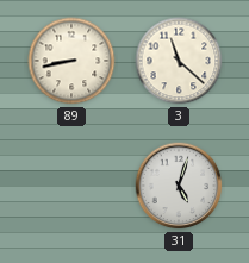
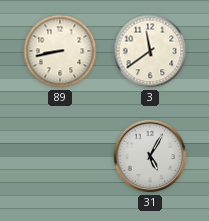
3: 11:22 -> 11:39
31: 5:03 -> 5:05
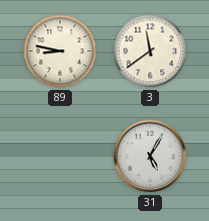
89: 8:43 -> 8:47
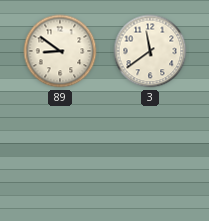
89: 8:47 -> 8:51
31: 5:05 -> none
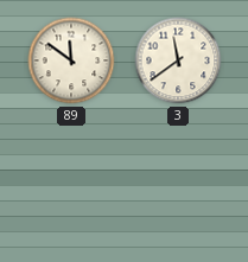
89: 8:51 -> 11:51
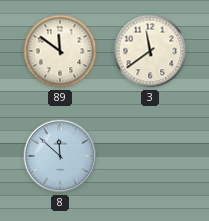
8: none -> 11:52
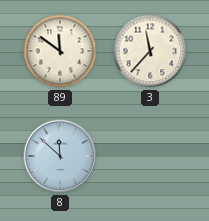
3: 11:39 -> 11:37
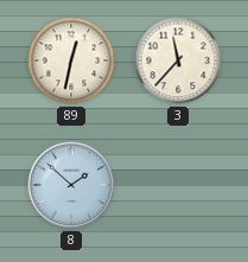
89: 11:51 -> 12:32
8: 11:52 -> 1:52
